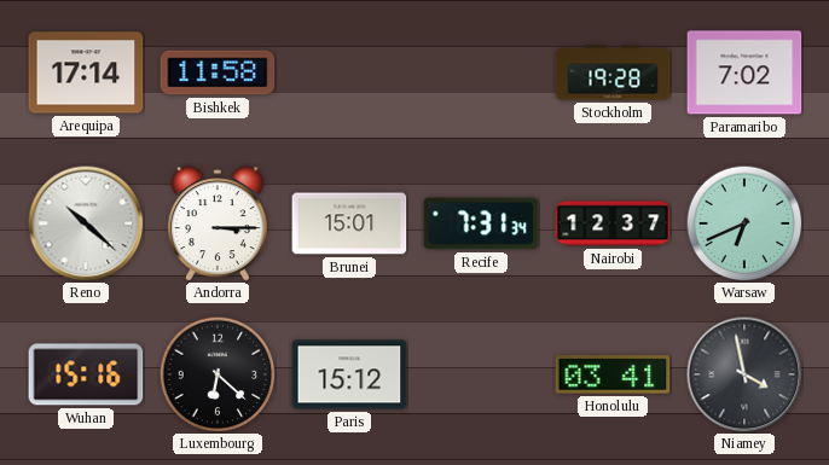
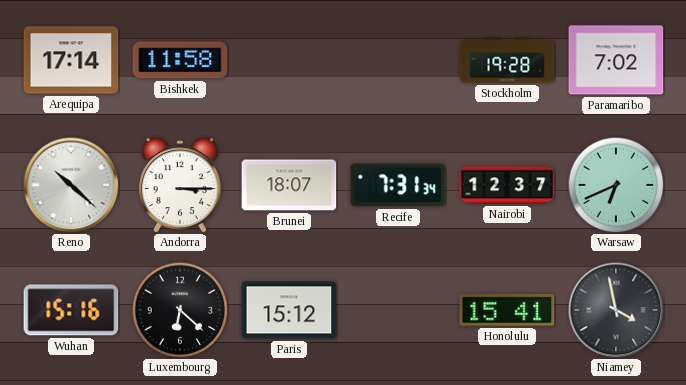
Brunei: 15:01 -> 18:07
Honolulu: 03:41 -> 15:41
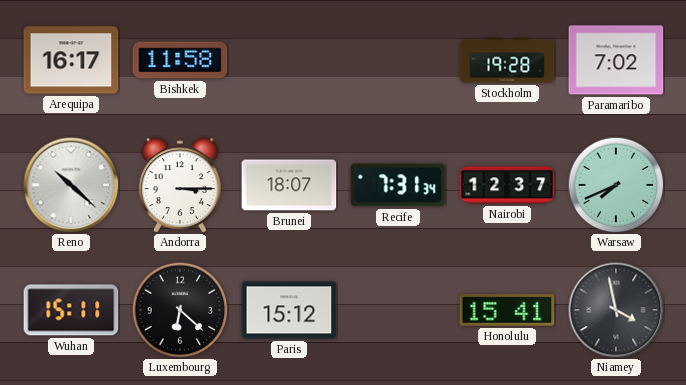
Arequipa: 17:14 -> 16:17
Warsaw: 6:41 -> 7:41
Wuhan: 15:16 -> 15:11
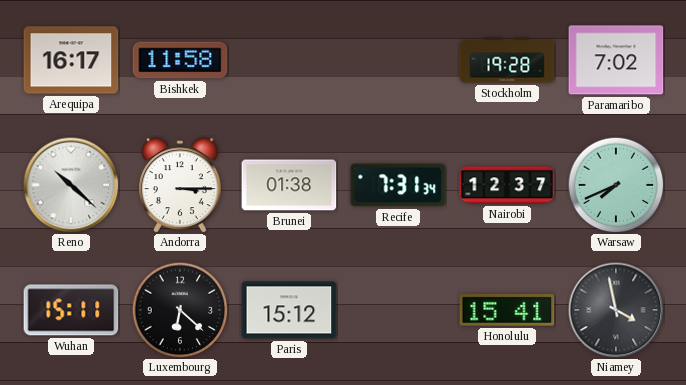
Brunei: 18:07 -> 01:38
